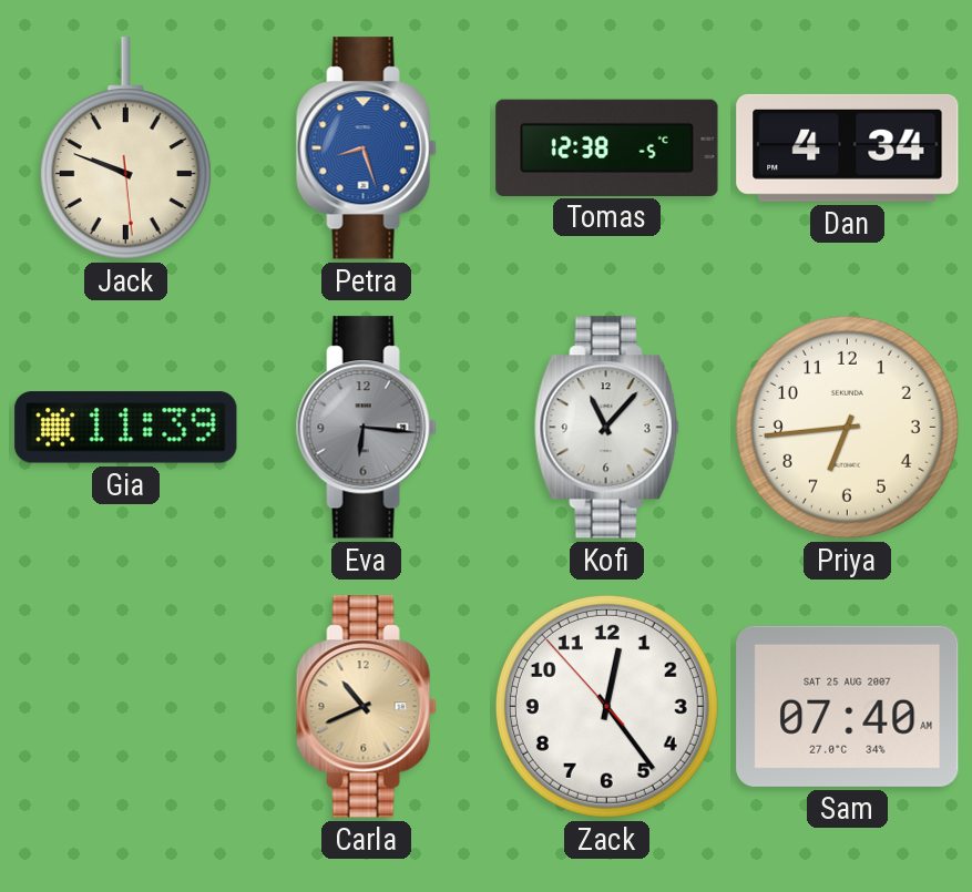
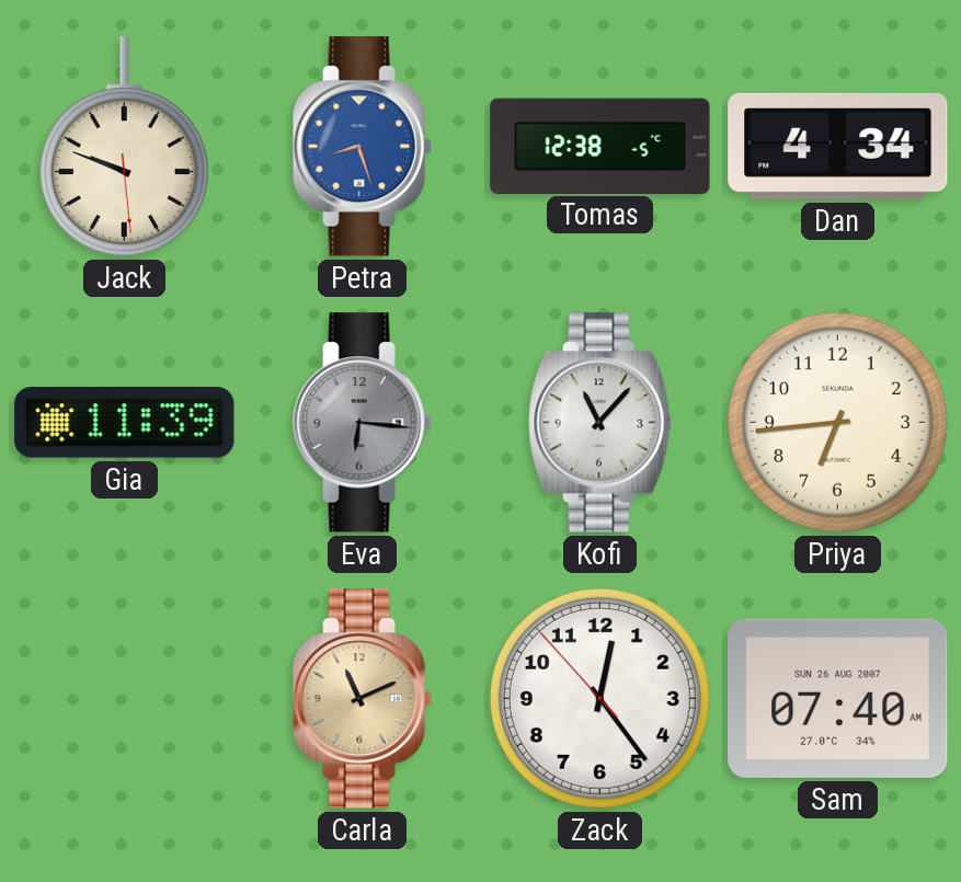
Carla: 10:41 -> 11:11
Sam date: SAT 25 AUG 2007 -> SUN 26 AUG 2007
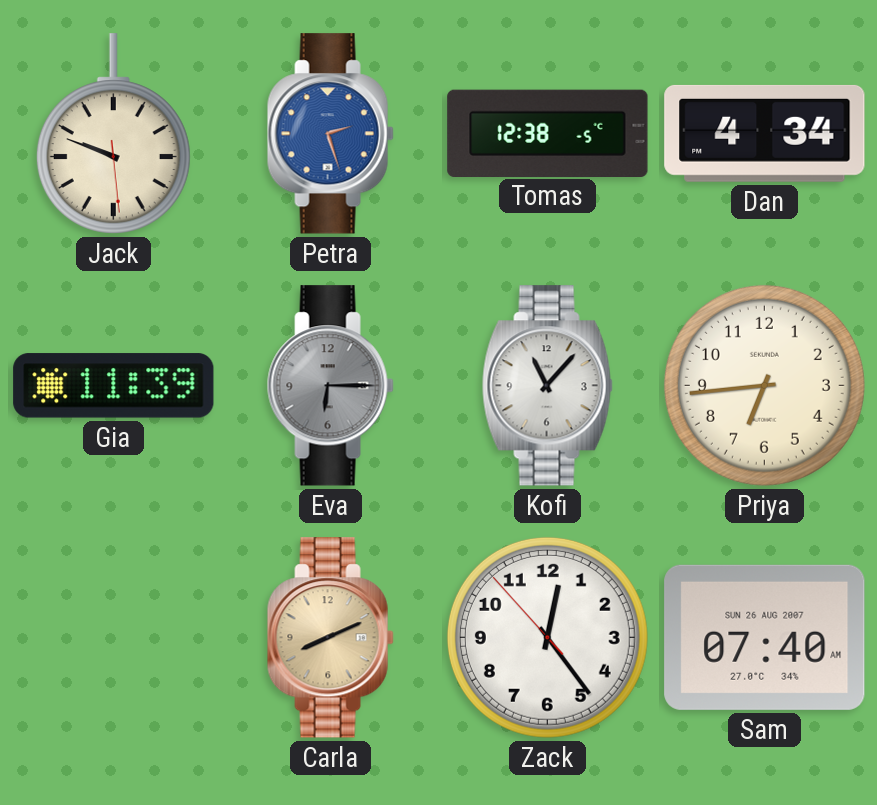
Petra: 8:27 -> 2:27
Eva: 6:16 -> 6:15
Carla: 11:11 -> 8:11
